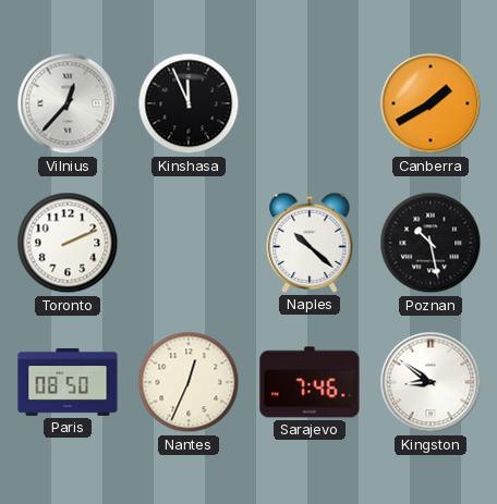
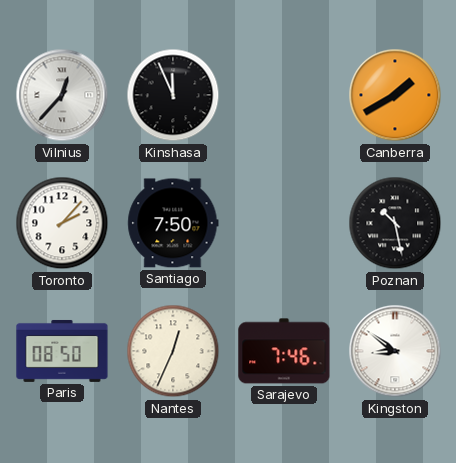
Toronto: 2:11 -> 2:07
Santiago: none -> 7:50
Naples: 10:22 -> none
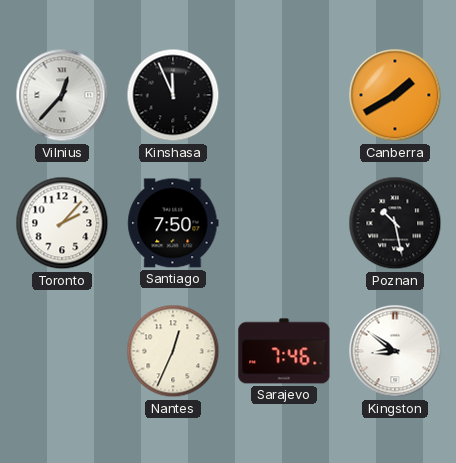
Paris: 08:50 -> none
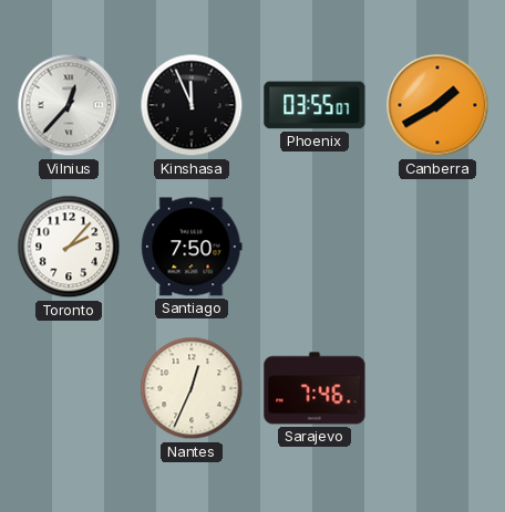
Phoenix: none -> 03:55
Poznan: 10:28 -> none
Kingston: 8:51 -> none
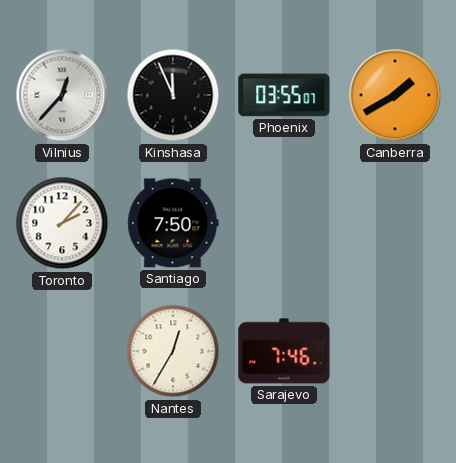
Nantes: 12:34 -> 12:35
